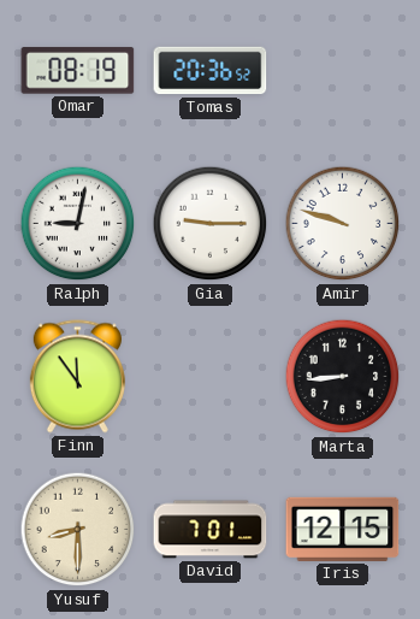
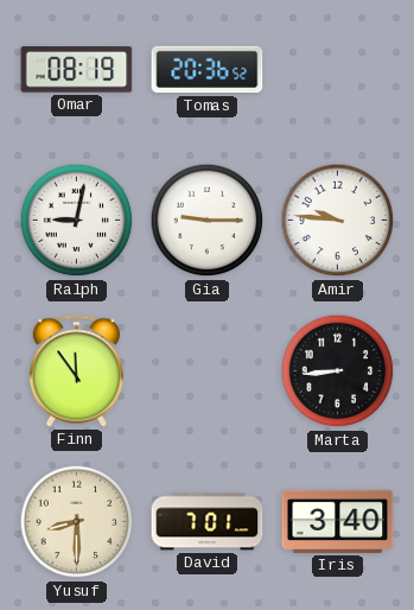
Amir: 9:48 -> 9:46
Iris: 12:15 -> 3:40
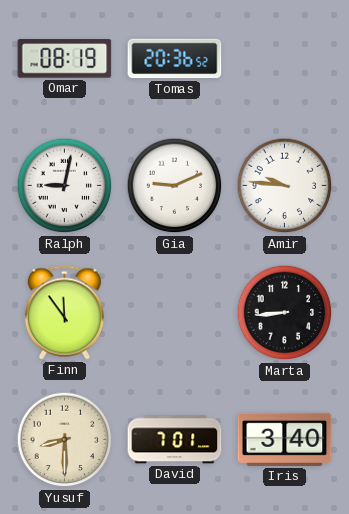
Gia: 9:15 -> 9:11
